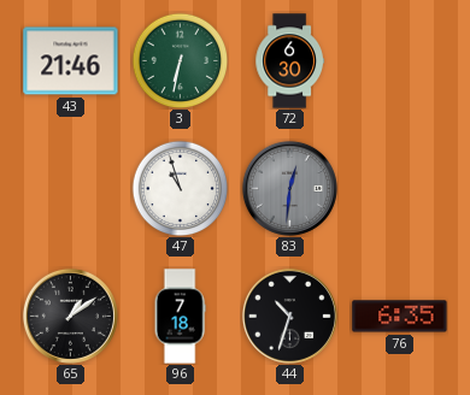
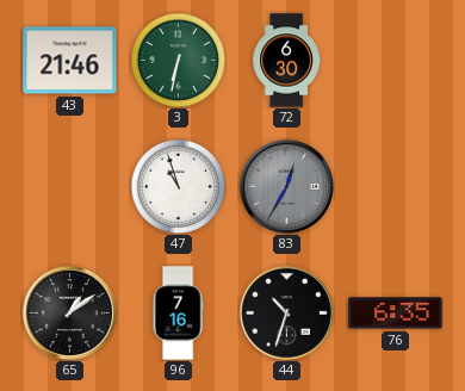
83: 12:31 -> 12:35
96: 7:18 -> 7:16
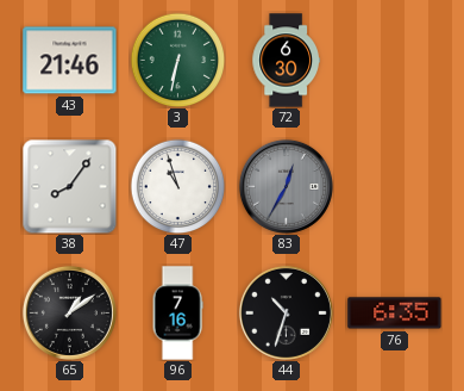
38: none -> 8:06
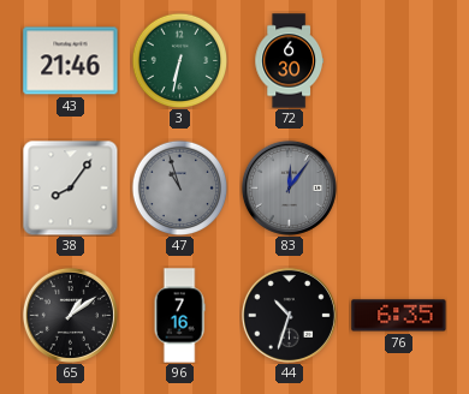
47 dial: white -> grey
83: 12:35 -> 12:06
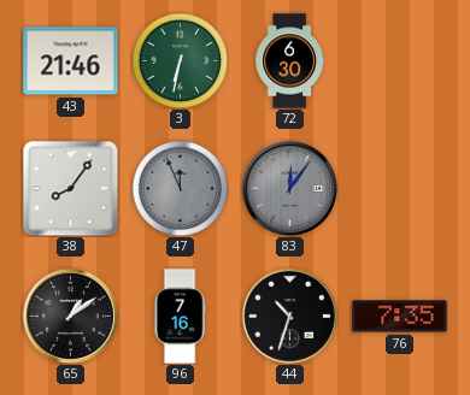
47: 10:57 -> 11:56
76: 6:35 -> 7:35
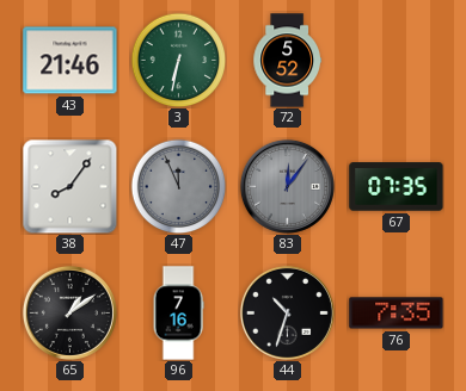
72: 6:30 -> 5:52
67: none -> 07:35
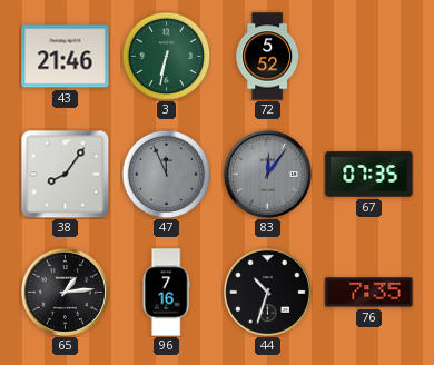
65: 1:09 -> 1:14
